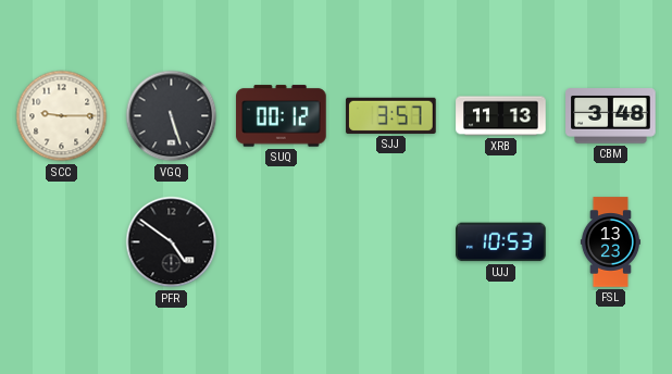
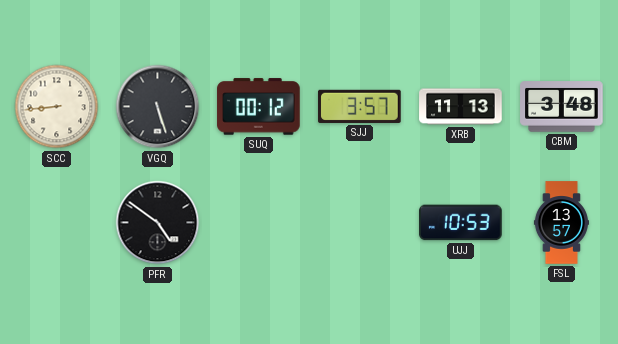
SCC: 9:15 -> 8:44
FSL: 13:23 -> 13:57
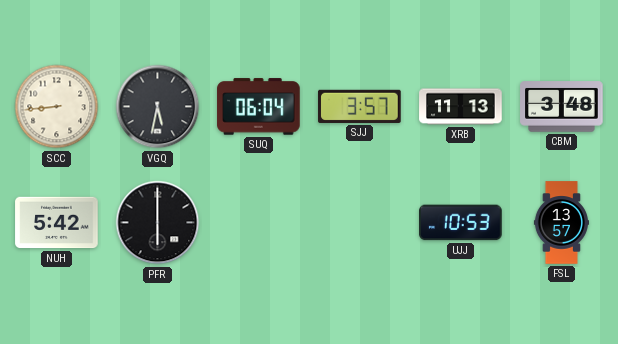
VGQ: 5:27 -> 5:32
SUQ: 00:12 -> 06:04
NUH: none -> 5:42
PFR: 4:51 -> 6:00
